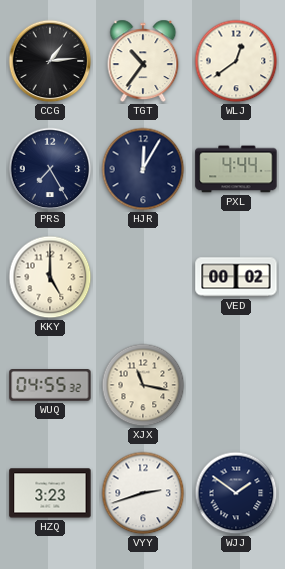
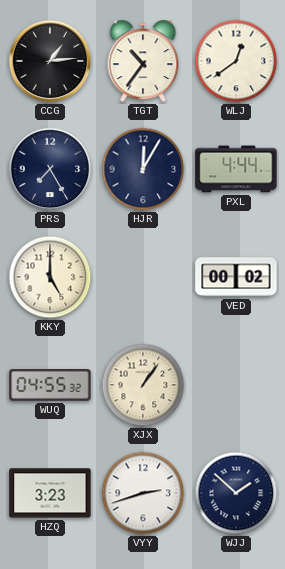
XJX: 11:17 -> 1:06
WJJ: 1:51 -> 1:52
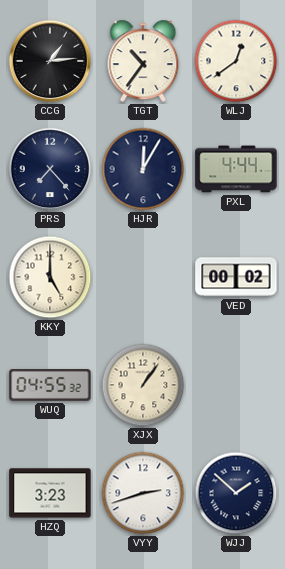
PRS: 7:25 -> 7:23
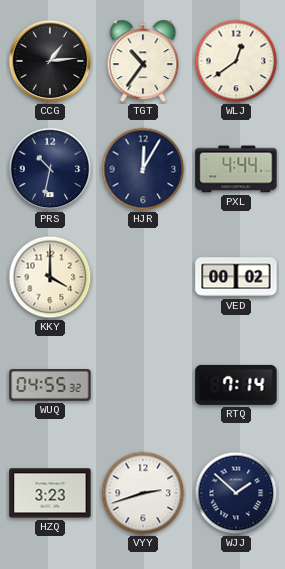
PRS: 7:23 -> 10:32
KKY: 5:00 -> 4:00
XJX: 1:06 -> none
RTQ: none -> 7:14
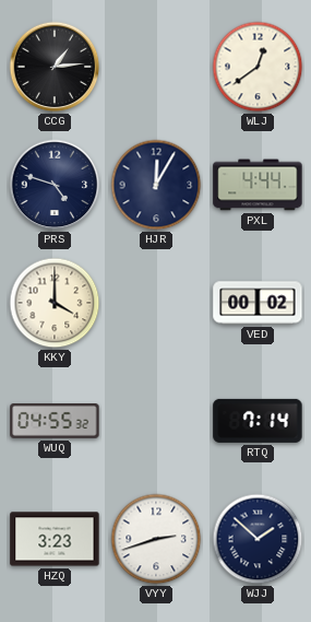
TGT: 10:36 -> none
PRS: 10:32 -> 4:48
